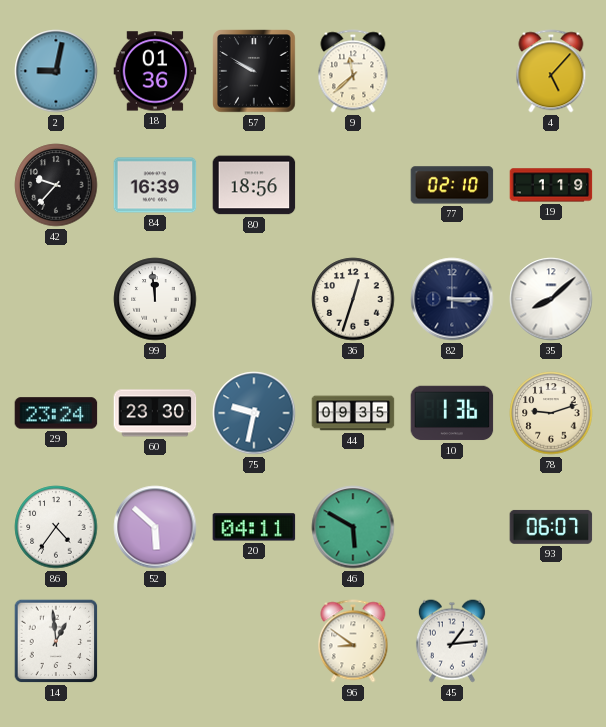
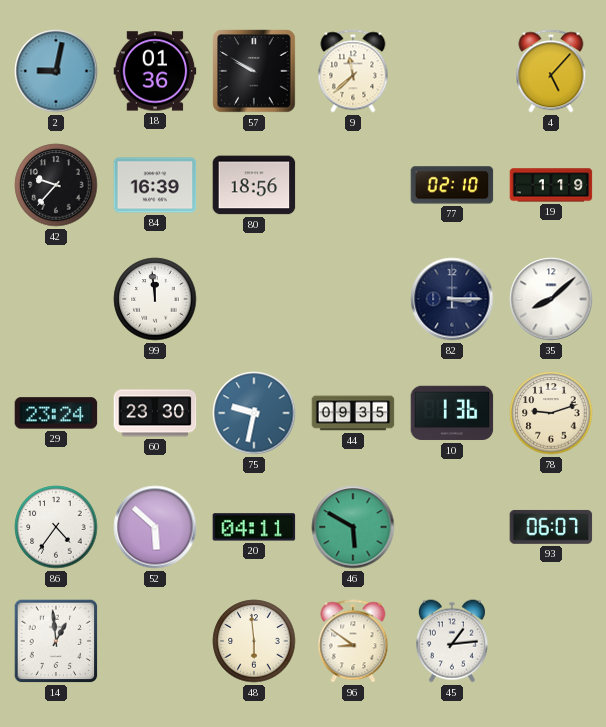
36: 12:33 -> none
48: none -> 5:59
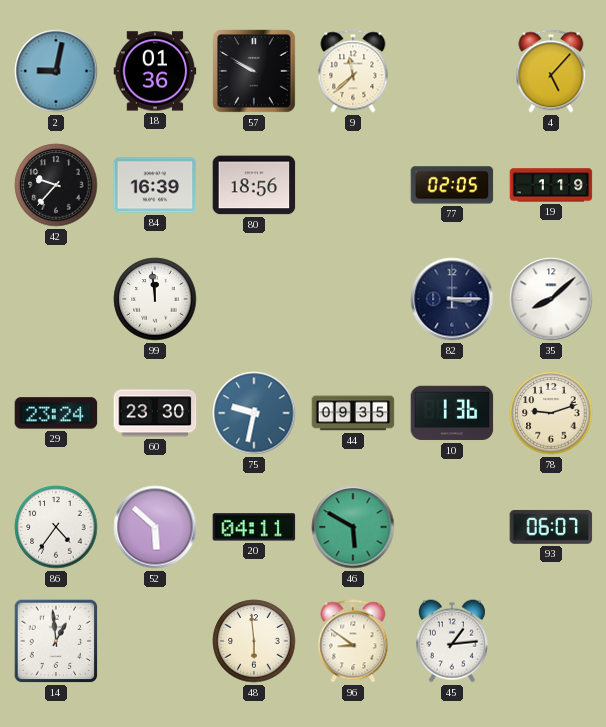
77: 02:10 -> 02:05
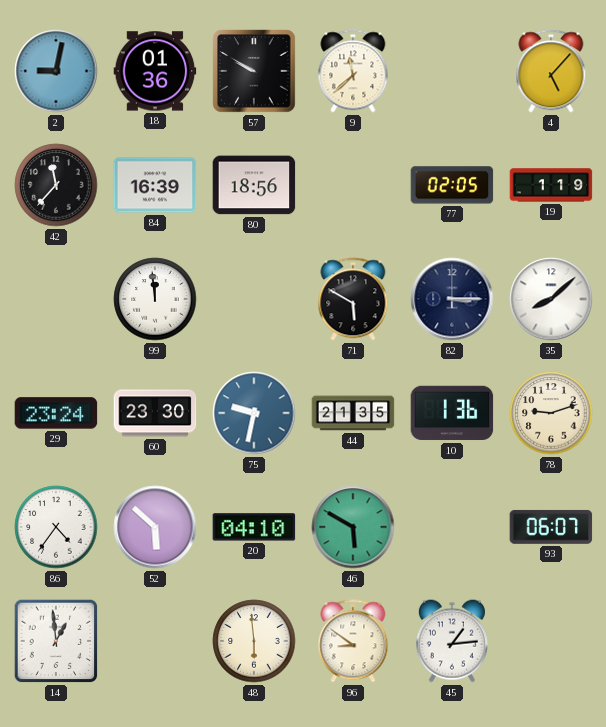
42: 9:37 -> 11:37
71: none -> 5:50
44: 09:35 -> 21:35
20: 04:11 -> 04:10
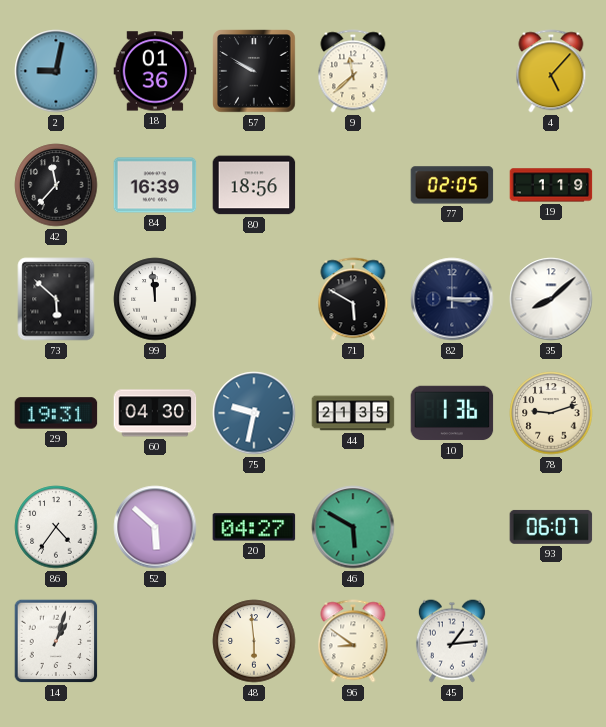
73: none -> 5:52
29: 23:24 -> 19:31
60: 23:30 -> 04:30
20: 04:10 -> 04:27
14: 12:59 -> 1:03
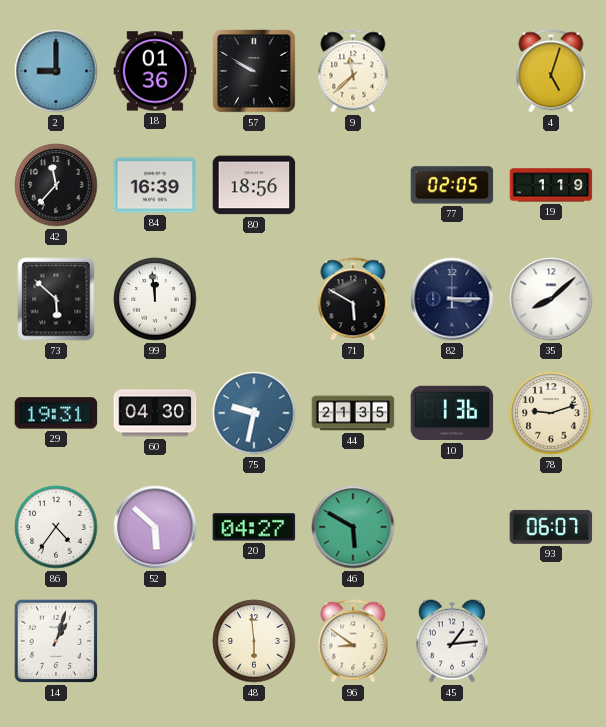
2: 9:02 -> 9:00
4: 5:07 -> 5:03
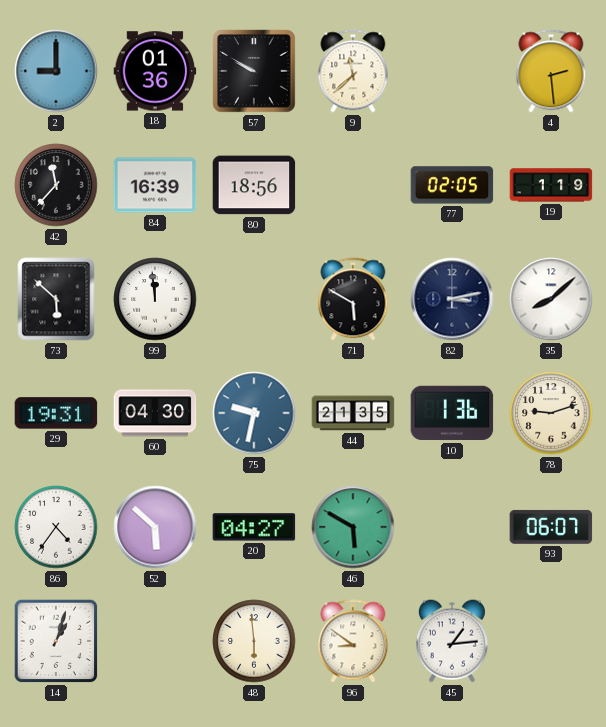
4: 5:03 -> 2:29
82: 3:15 -> 3:13
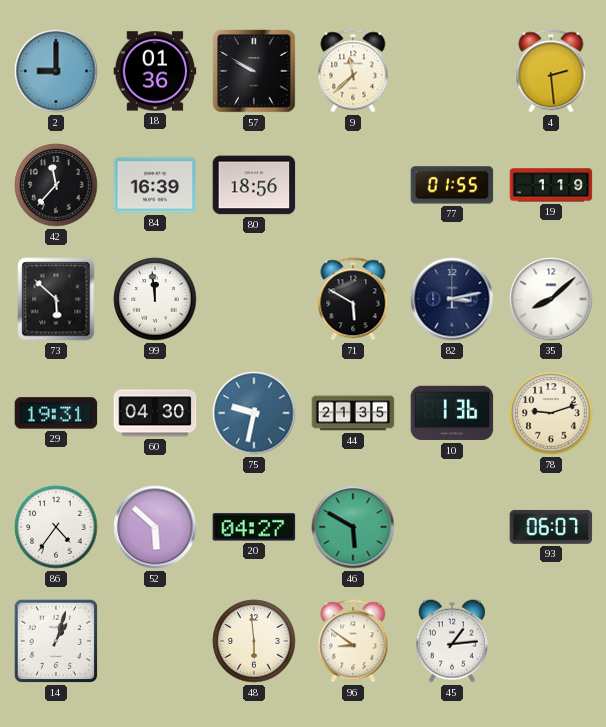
77: 02:05 -> 01:55
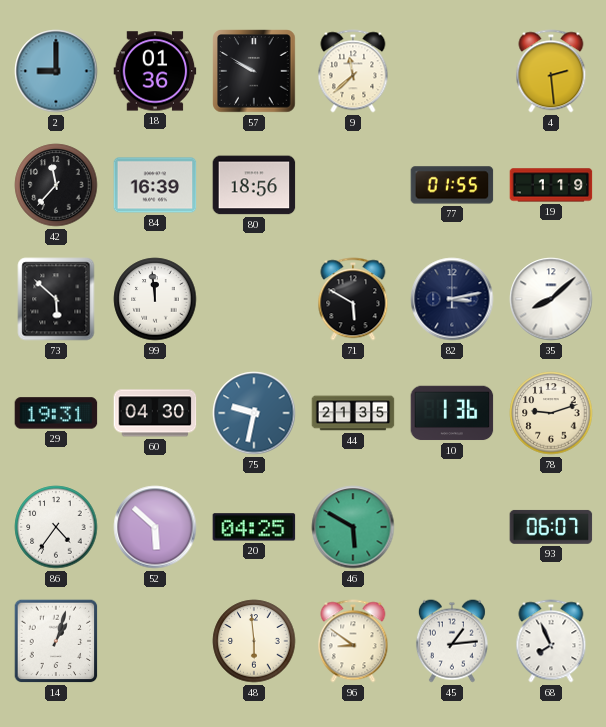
20: 04:27 -> 04:25
68: none -> 7:56
